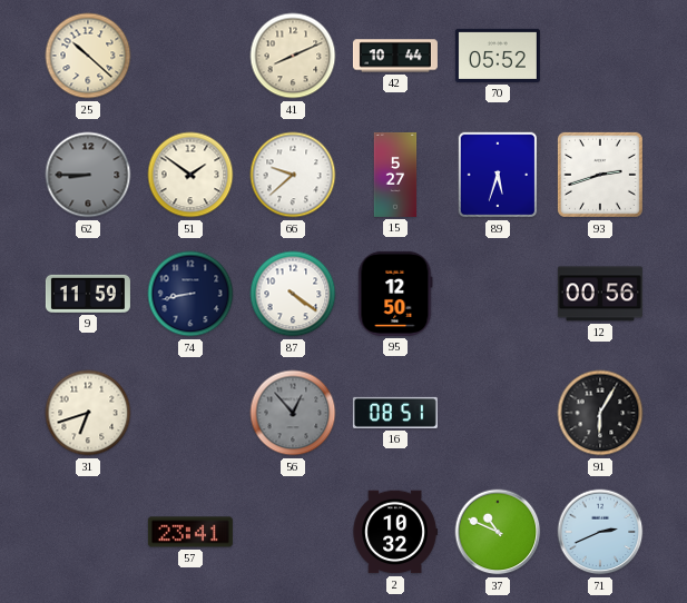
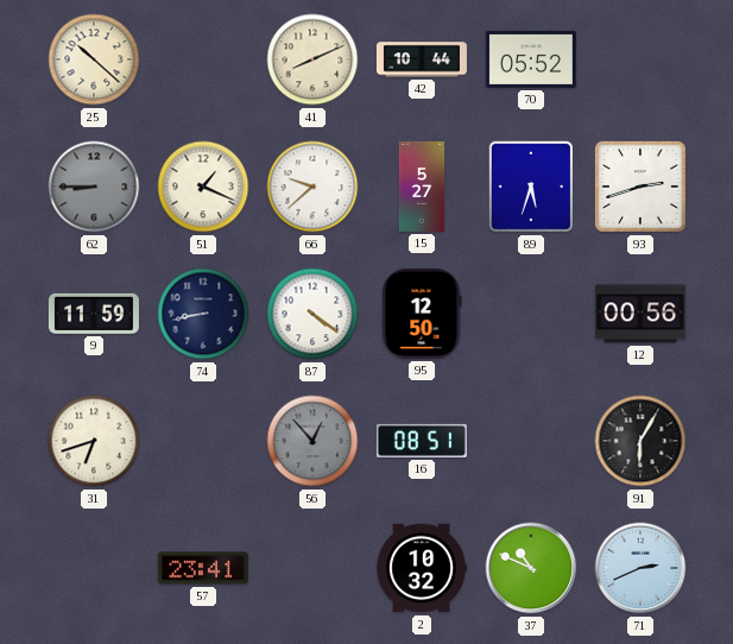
51: 1:51 -> 1:19
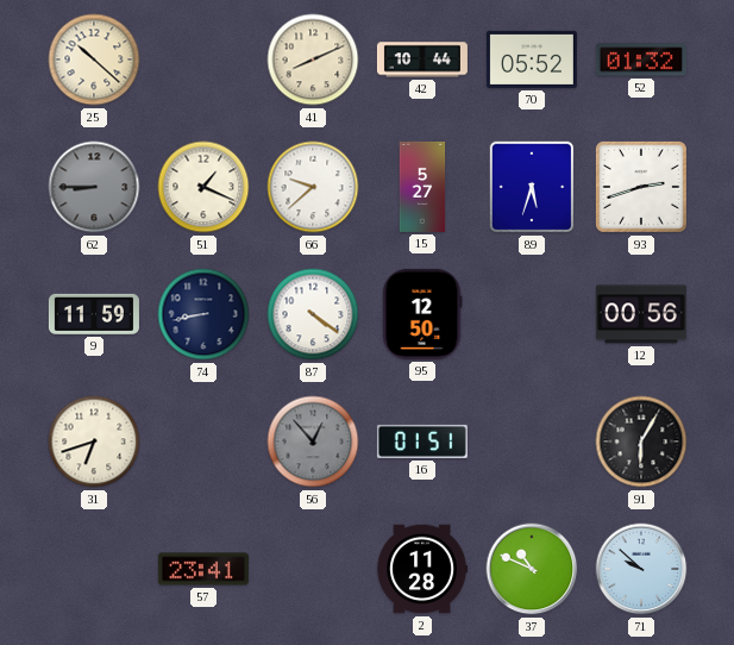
52: none -> 01:32
16: 08:51 -> 01:51
2: 10:32 -> 11:28
71: 2:41 -> 9:52
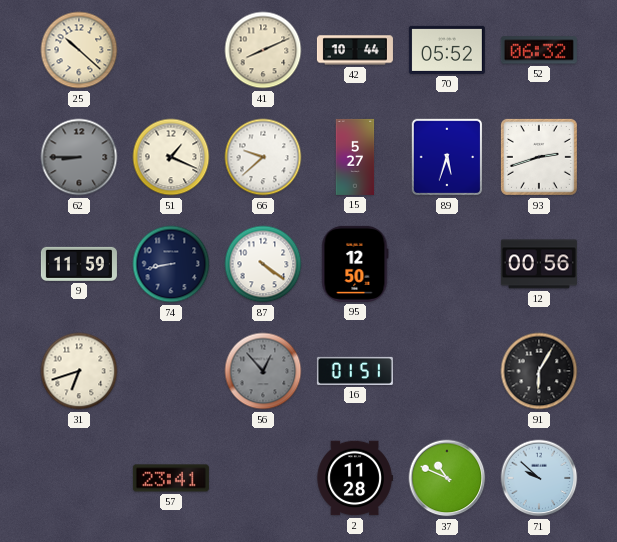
52: 01:32 -> 06:32
